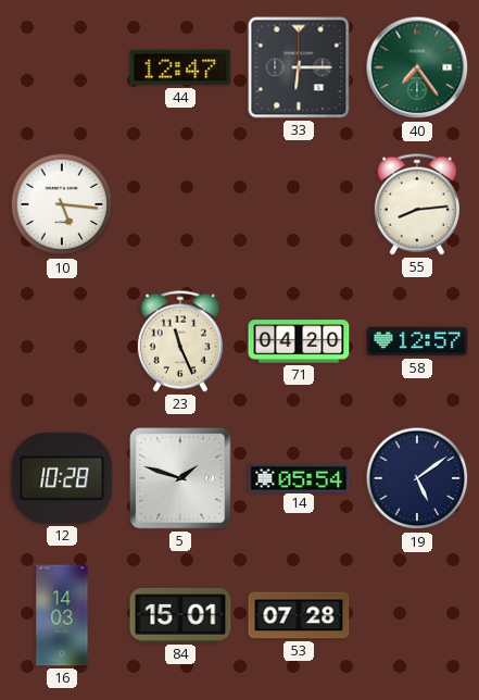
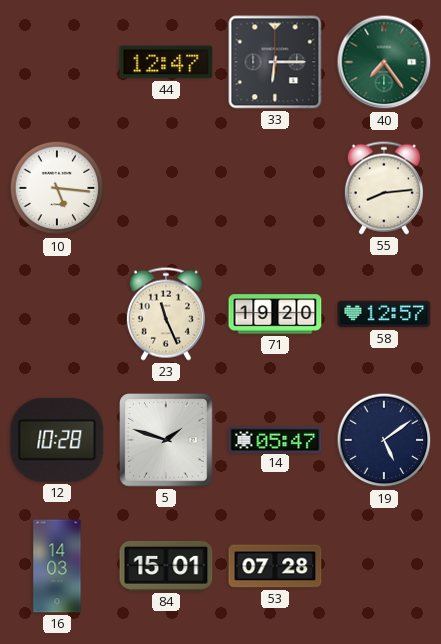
71: 04:20 -> 19:20
14: 05:54 -> 05:47
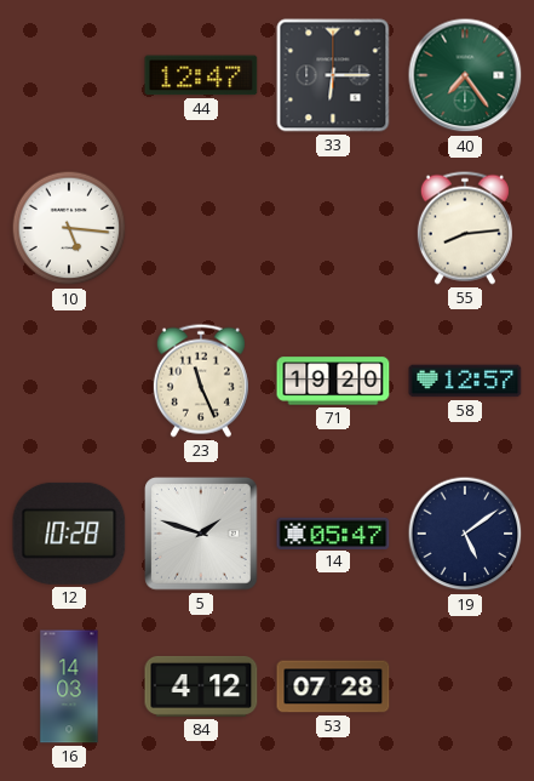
84: 15:01 -> 4:12
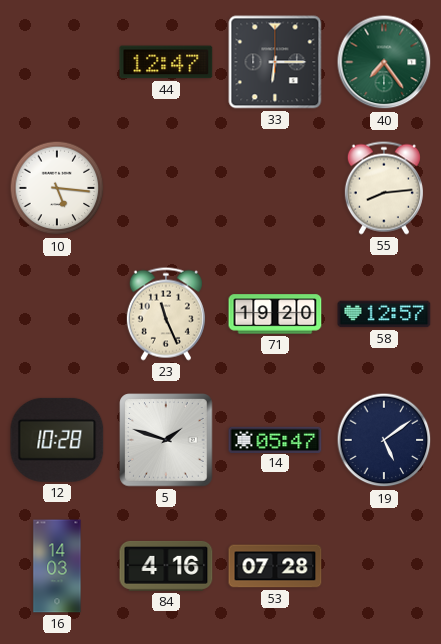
84: 4:12 -> 4:16
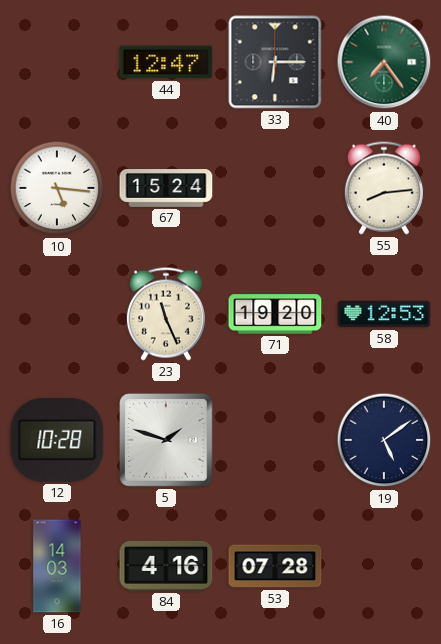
67: none -> 15:24
58: 12:57 -> 12:53
14: 05:47 -> none
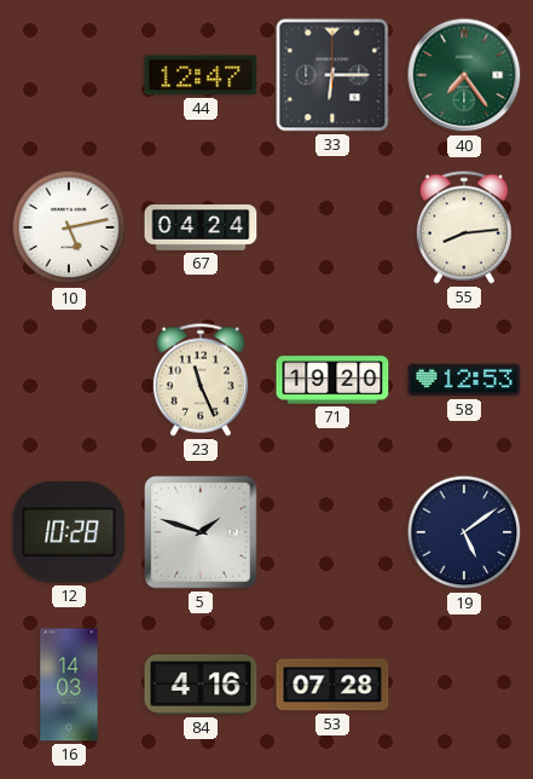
10: 5:16 -> 5:13
67: 15:24 -> 04:24
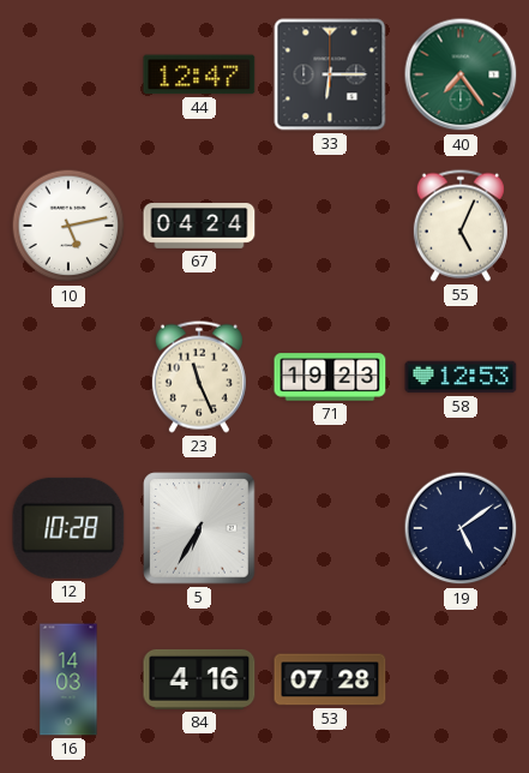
55: 8:14 -> 5:04
71: 19:20 -> 19:23
5: 1:48 -> 6:35
